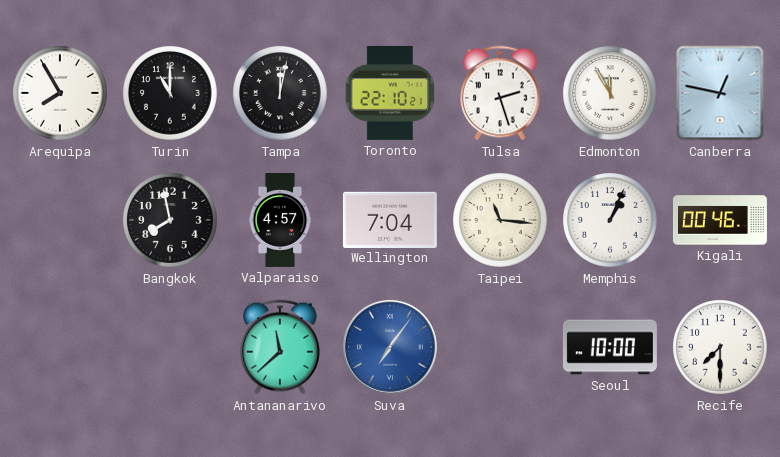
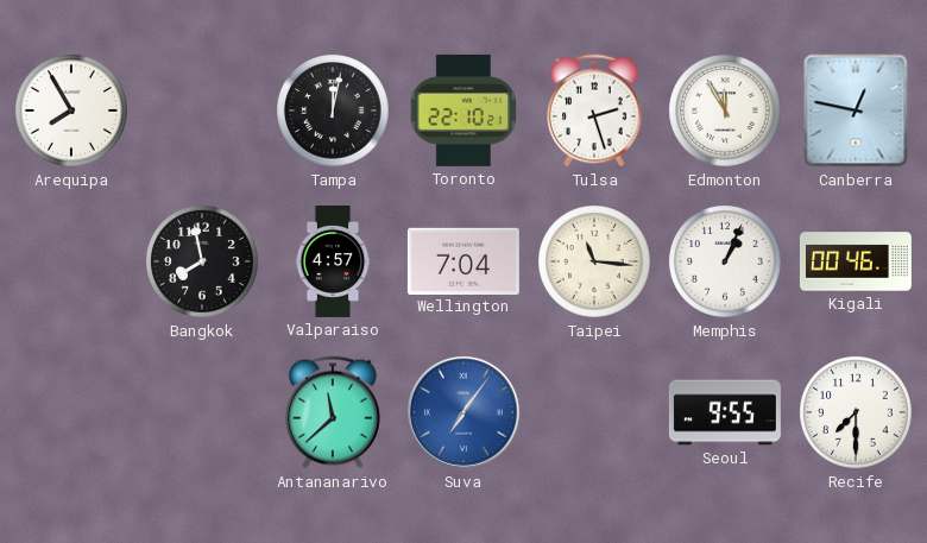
Turin: 11:00 -> none
Seoul: 10:00 -> 9:55
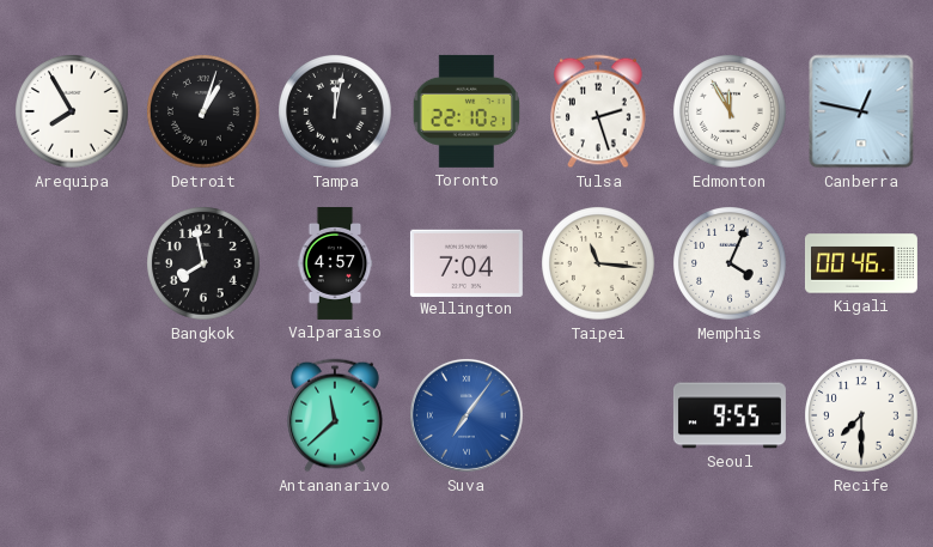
Detroit: none -> 1:03
Memphis: 1:04 -> 4:04
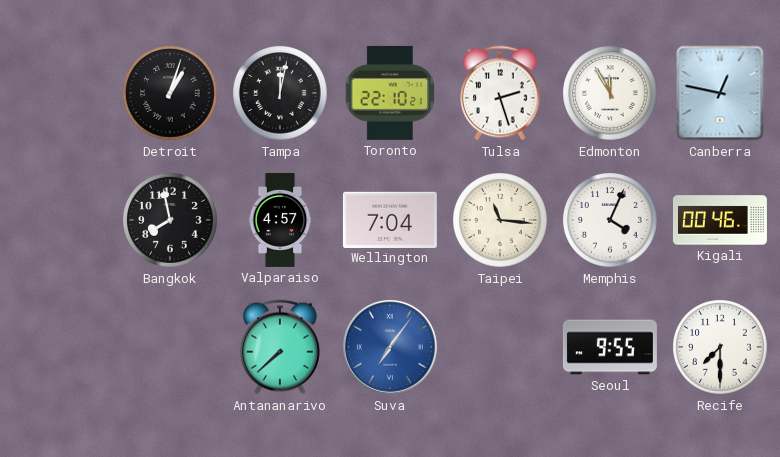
Arequipa: 7:55 -> none
Antananarivo: 11:38 -> 7:38
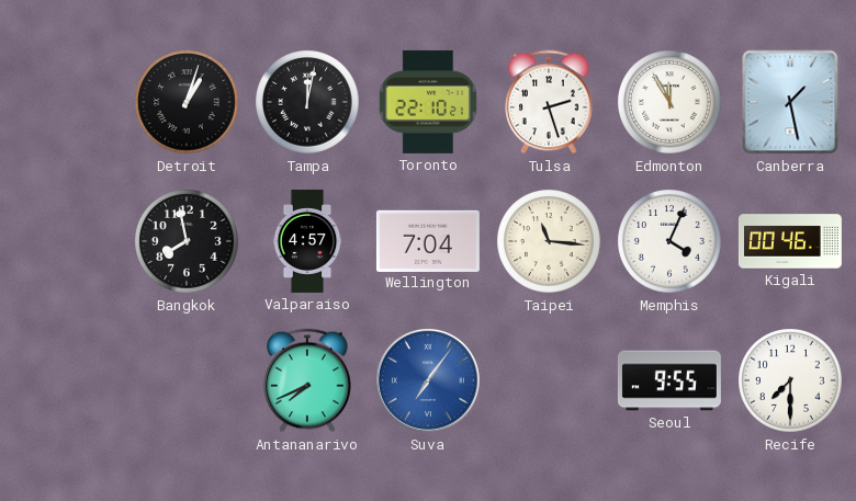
Canberra: 12:47 -> 1:28
Antananarivo: 7:38 -> 7:41
